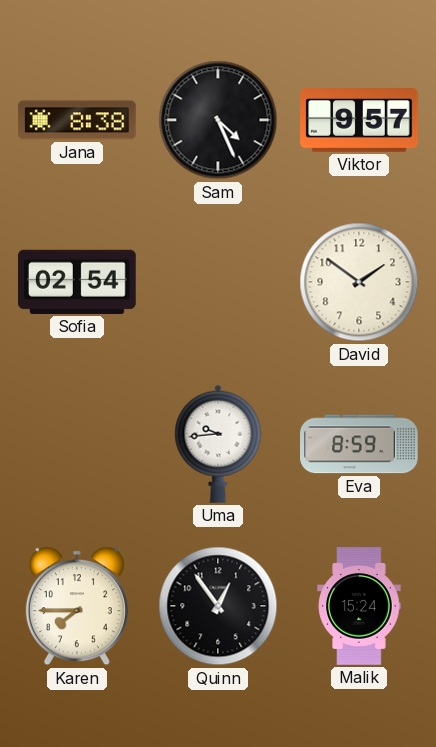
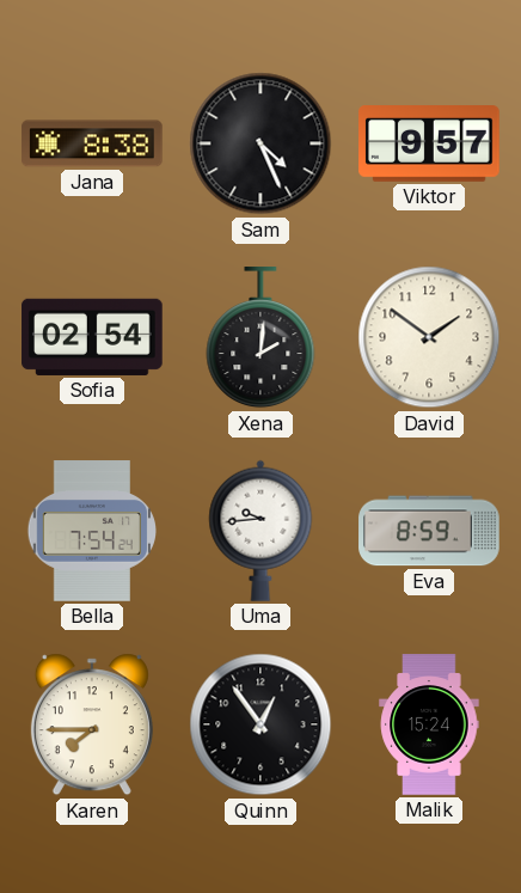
Xena: none -> 2:01
Bella: none -> 7:54
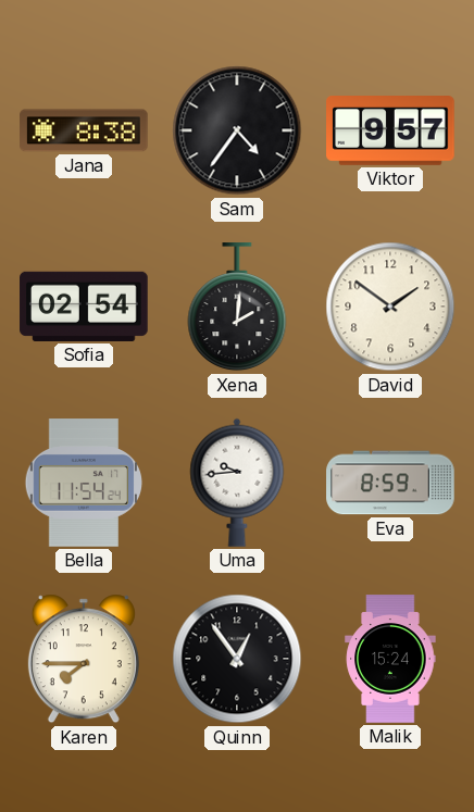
Sam: 4:26 -> 4:36
Bella: 7:54 -> 11:54
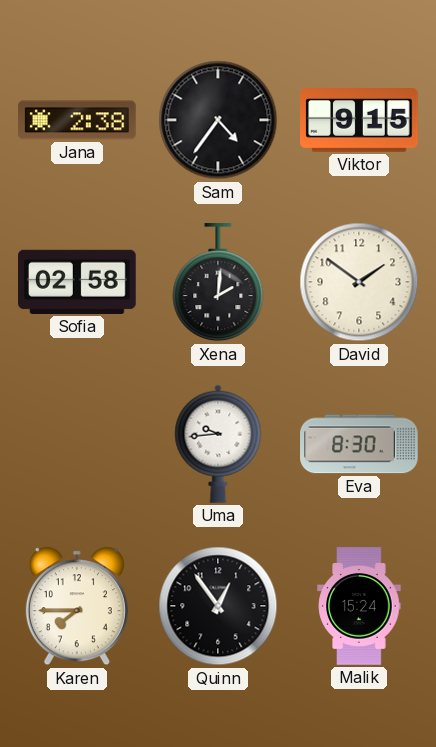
Jana: 8:38 -> 2:38
Viktor: 9:57 -> 9:15
Sofia: 02:54 -> 02:58
Bella: 11:54 -> none
Eva: 8:59 -> 8:30
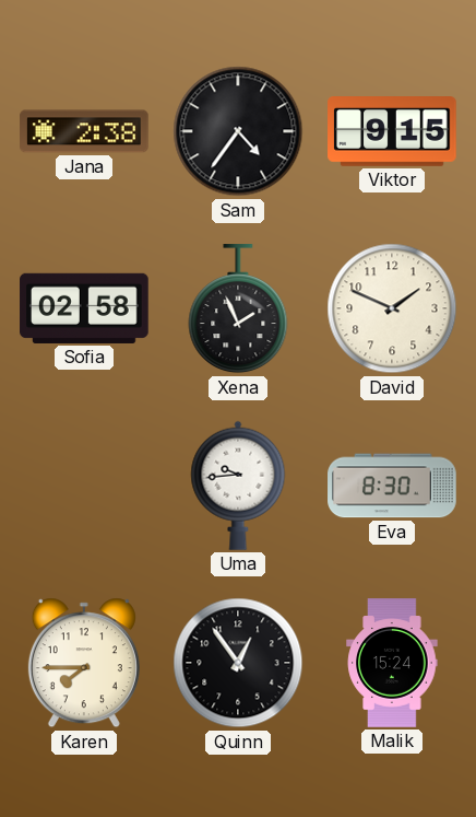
Xena: 2:01 -> 1:56
David: 1:51 -> 1:49
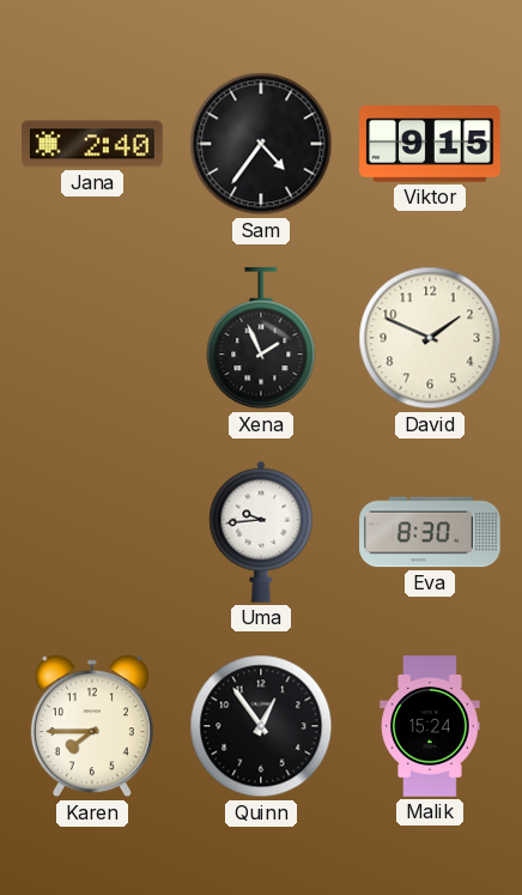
Jana: 2:38 -> 2:40
Sofia: 02:58 -> none
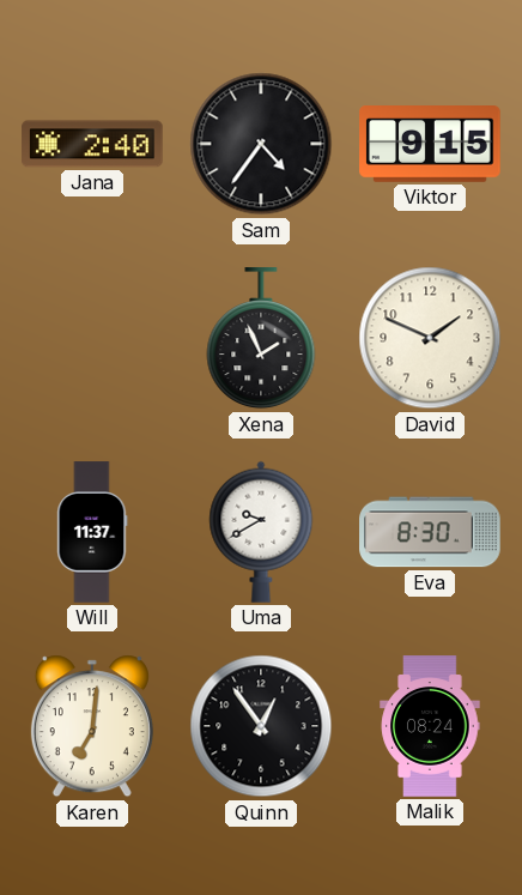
Will: none -> 11:37
Uma: 9:44 -> 9:40
Karen: 7:45 -> 7:01
Malik: 15:24 -> 08:24
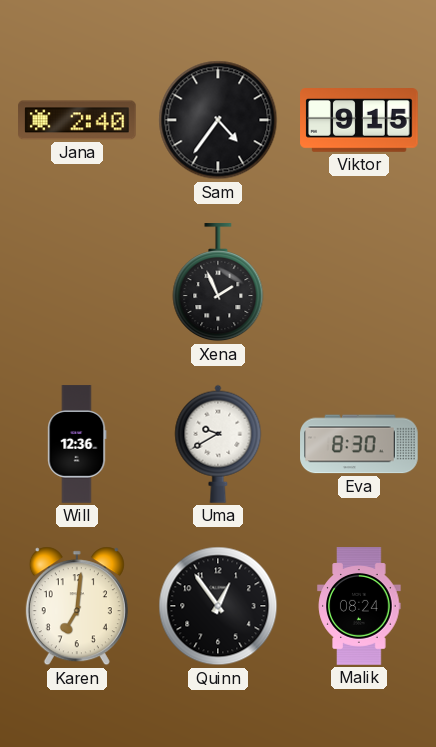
David: 1:49 -> none
Will: 11:37 -> 12:36
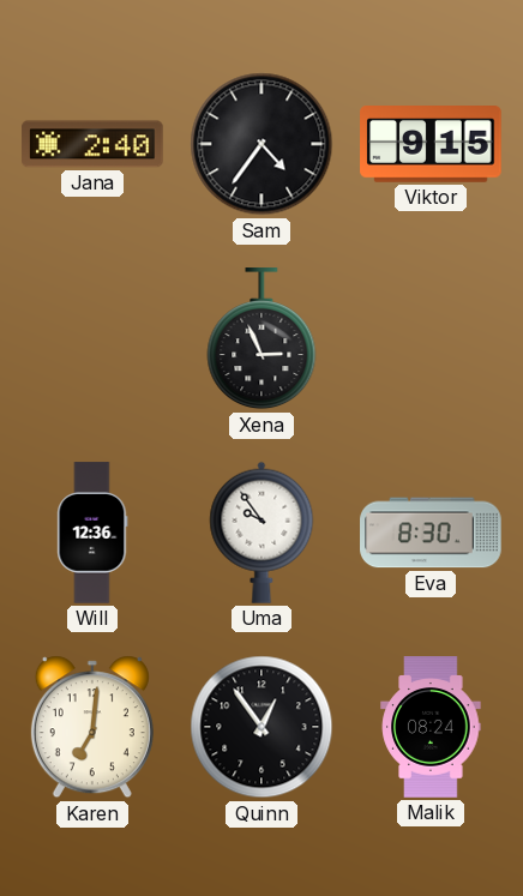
Xena: 1:56 -> 2:56
Uma: 9:40 -> 9:54
